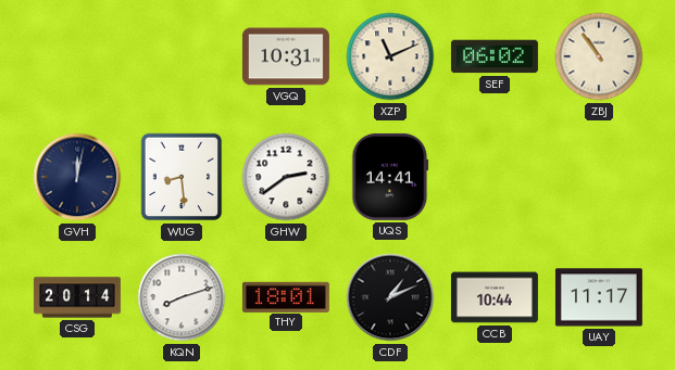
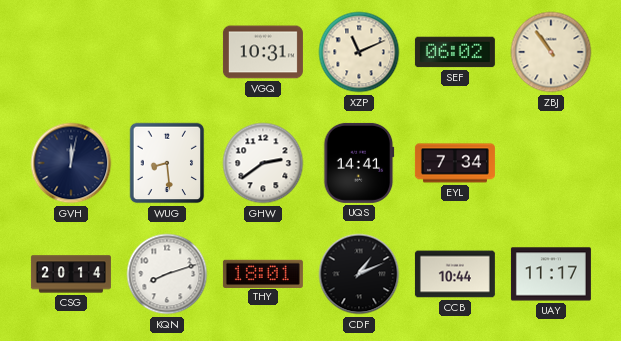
EYL: none -> 7:34
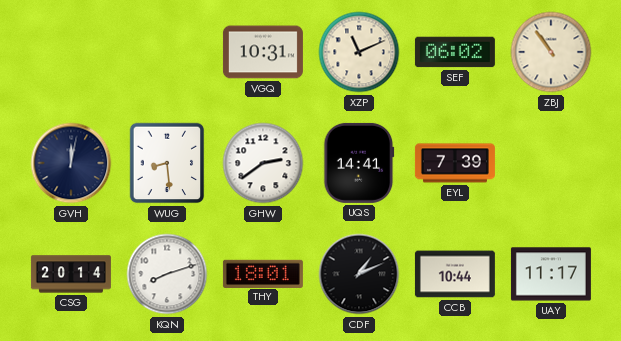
EYL: 7:34 -> 7:39
